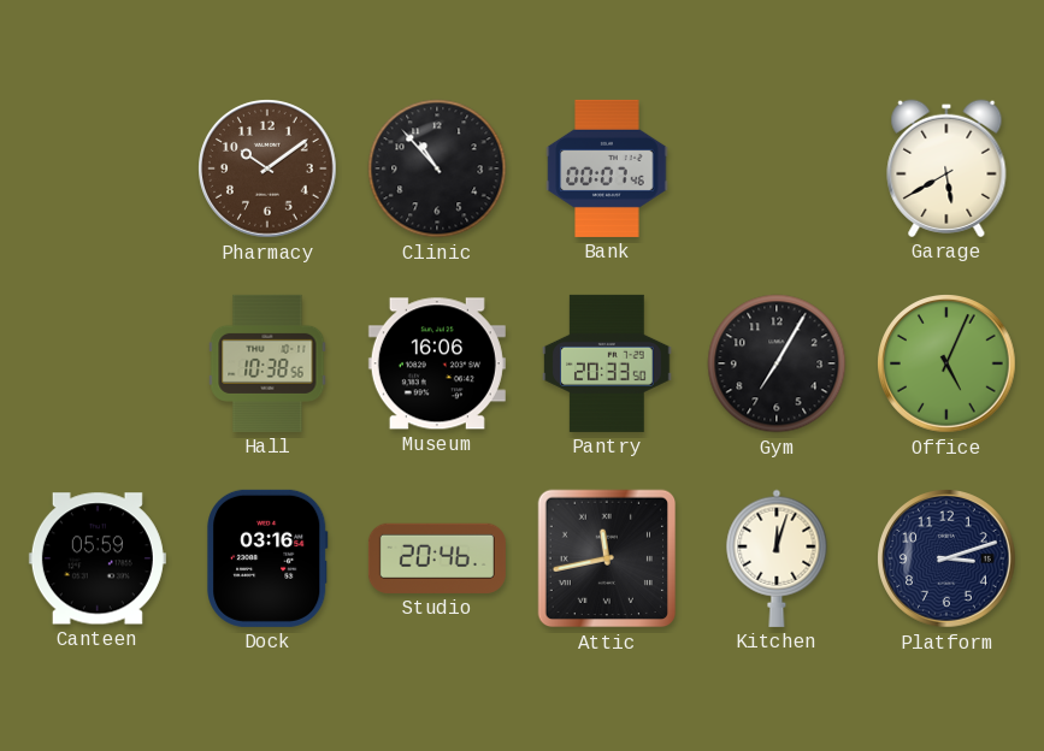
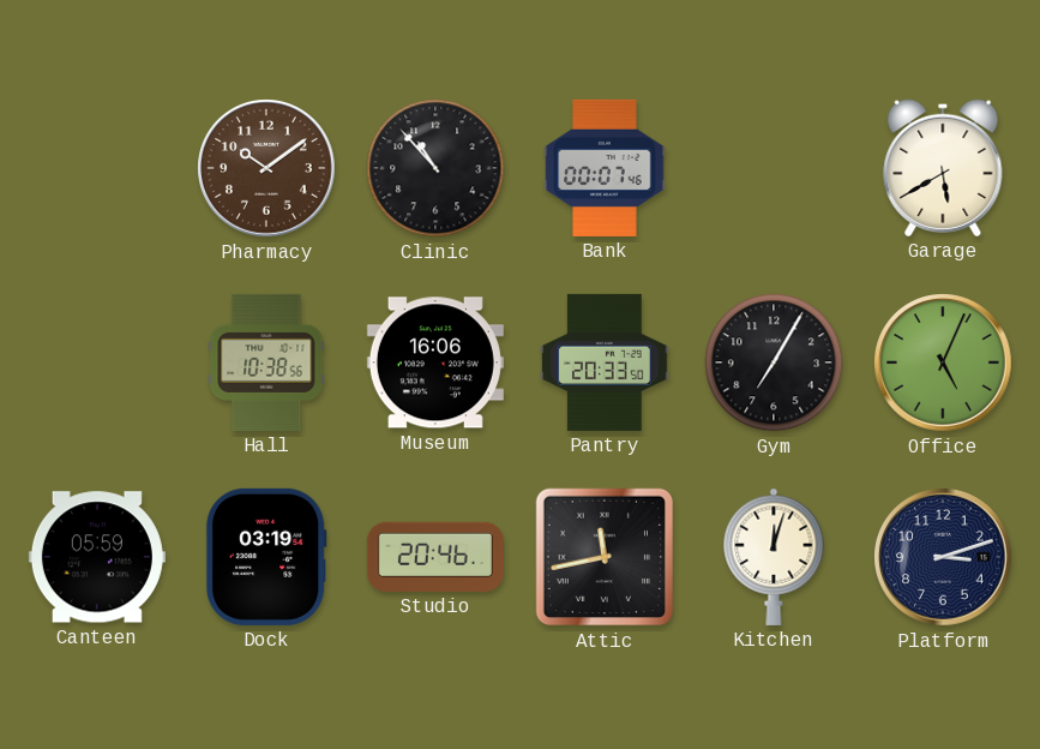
Dock: 03:16 -> 03:19
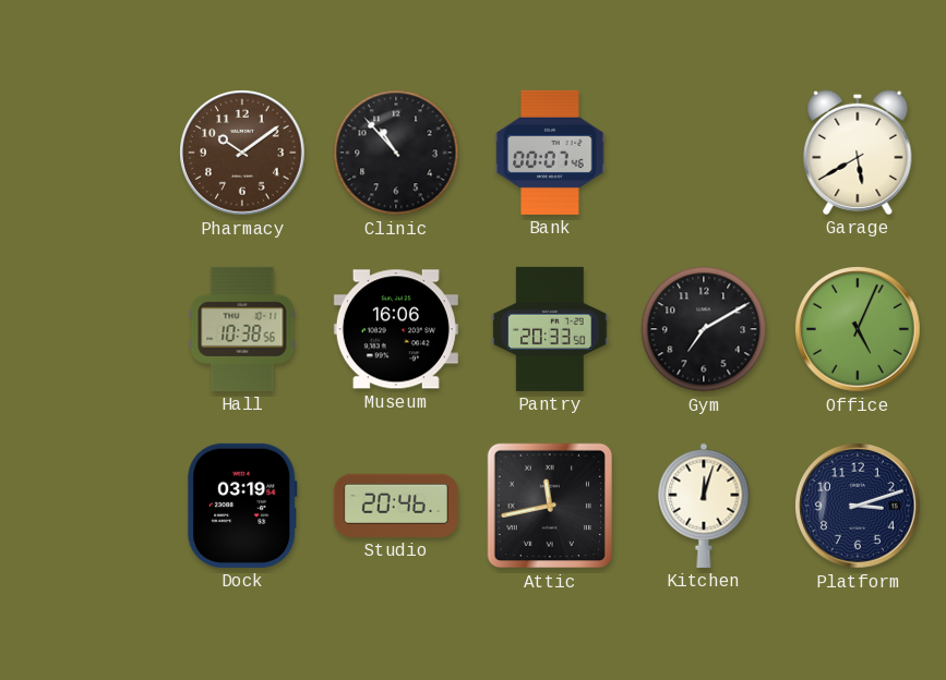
Gym: 7:05 -> 7:10
Canteen: 05:59 -> none
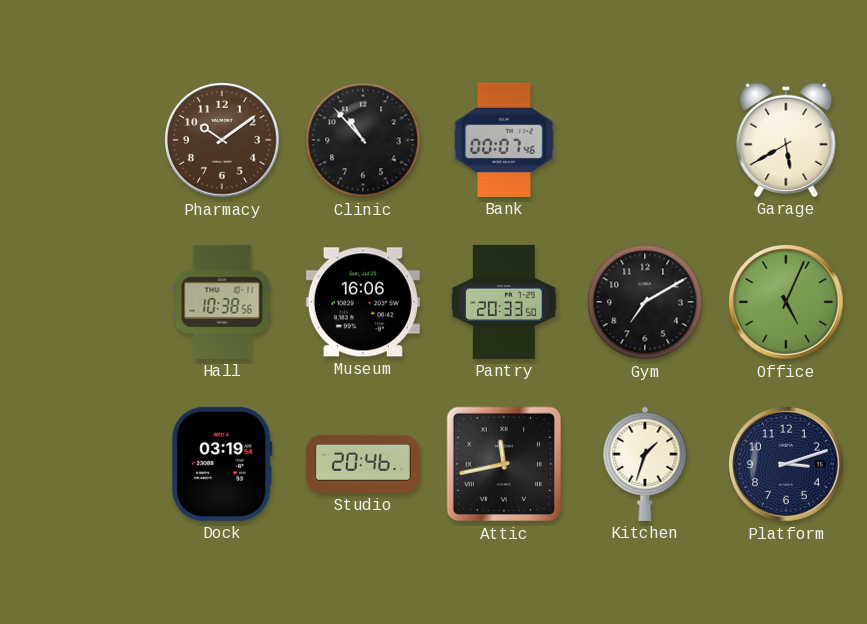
Kitchen: 12:03 -> 1:33
